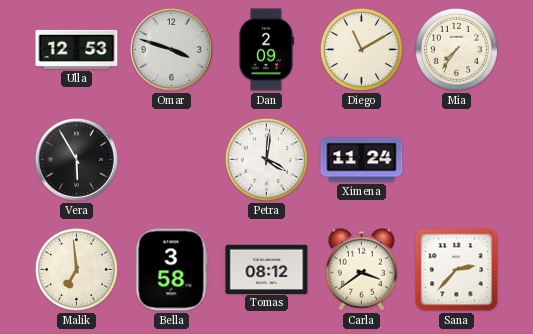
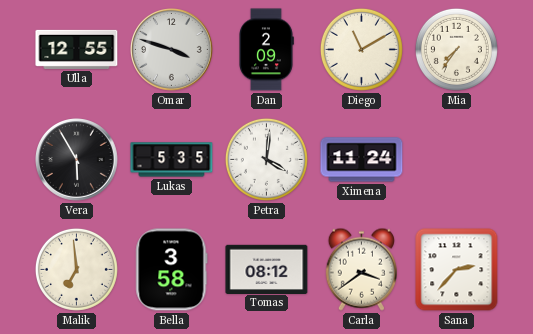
Ulla: 12:53 -> 12:55
Lukas: none -> 5:35
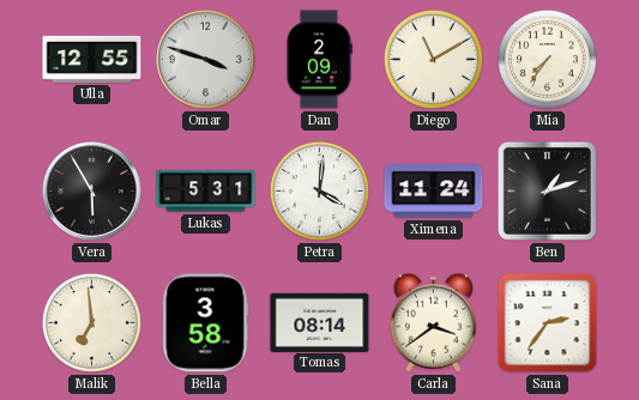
Lukas: 5:35 -> 5:31
Ben: none -> 1:12
Tomas: 08:12 -> 08:14
Sana: 2:37 -> 2:36
